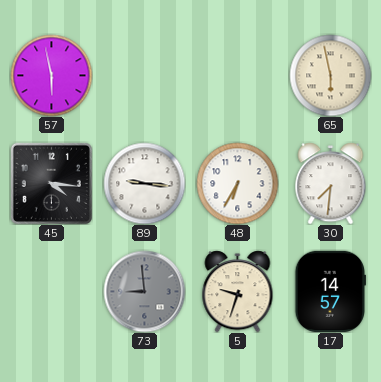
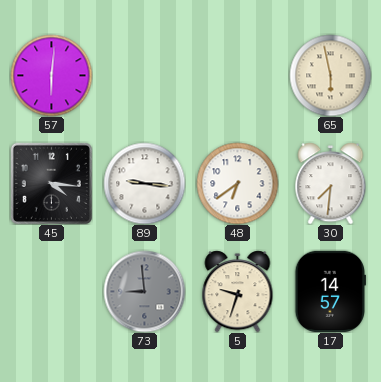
57: 5:58 -> 6:01
48: 6:35 -> 6:39
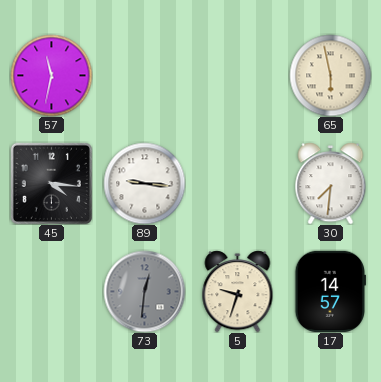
57: 6:01 -> 11:32
48: 6:39 -> none
73: 8:59 -> 12:31
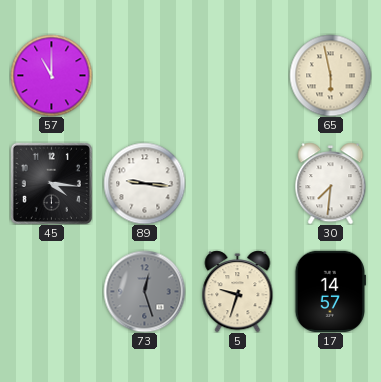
57: 11:32 -> 11:00
73: 12:31 -> 12:27
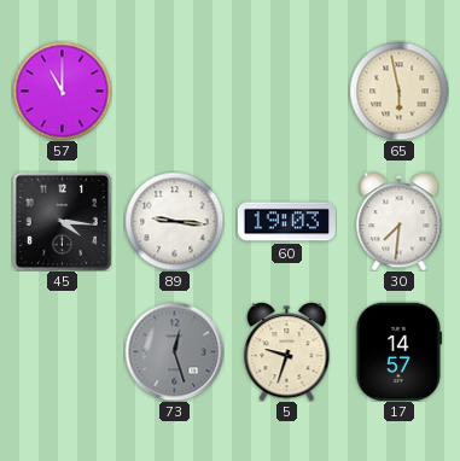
60: none -> 19:03
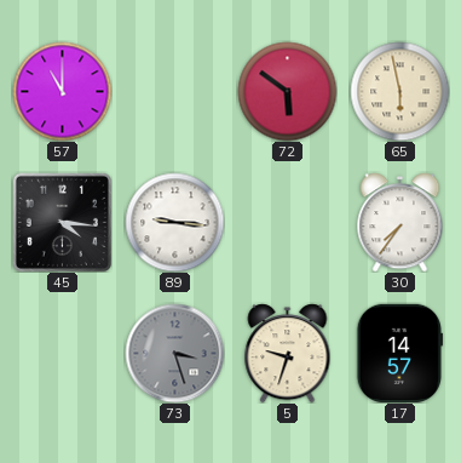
72: none -> 5:51
60: 19:03 -> none
30: 7:31 -> 7:36
73: 12:27 -> 3:27
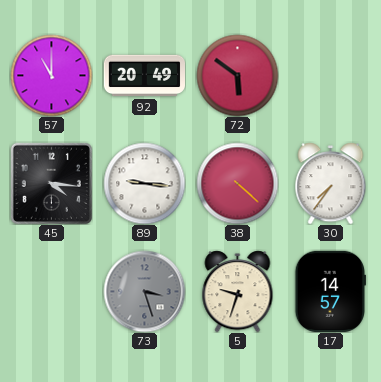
92: none -> 20:49
65: 5:58 -> none
38: none -> 4:22
